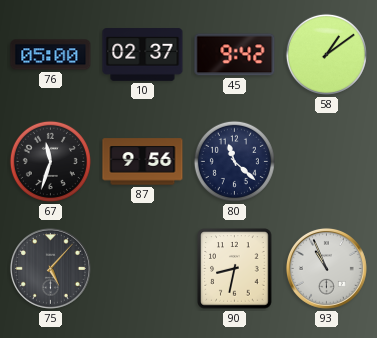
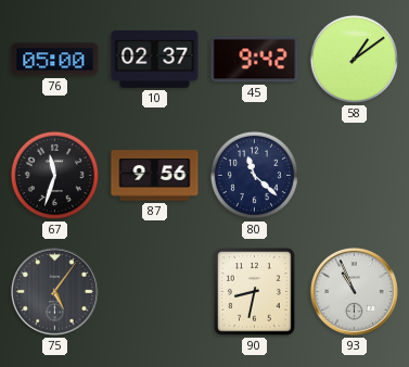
75: 5:07 -> 5:06
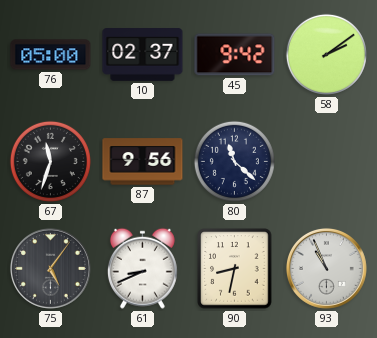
58: 1:09 -> 2:09
61: none -> 8:41
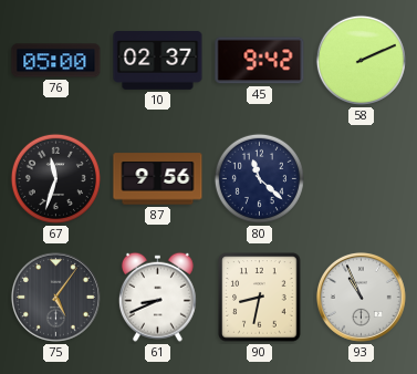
58: 2:09 -> 2:11
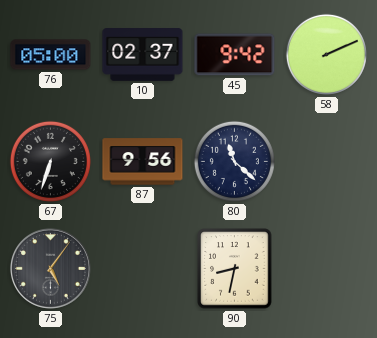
67: 11:33 -> 6:33
61: 8:41 -> none
93: 10:56 -> none
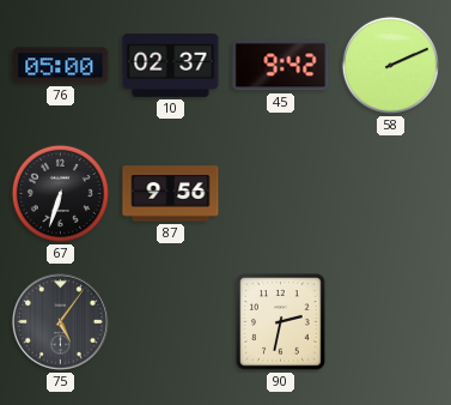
80: 11:22 -> none
90: 8:32 -> 2:32
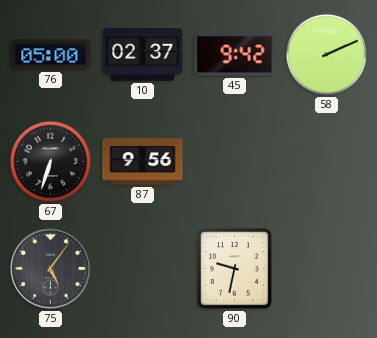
90: 2:32 -> 9:32
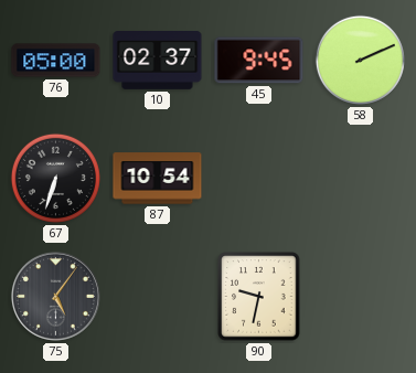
45: 9:42 -> 9:45
87: 9:56 -> 10:54
